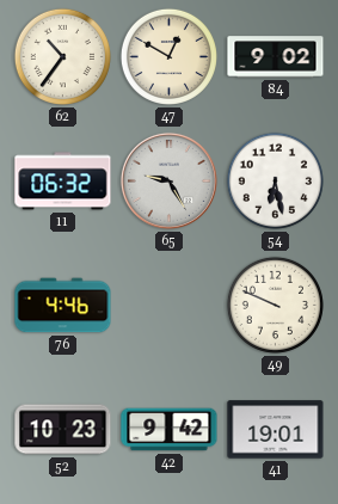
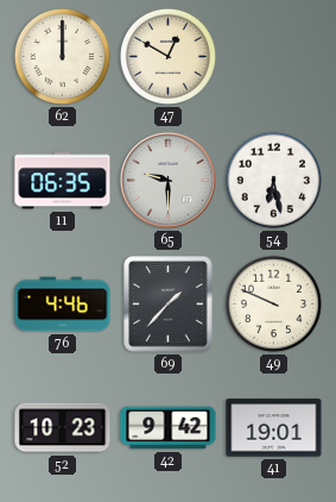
62: 10:36 -> 12:00
84: 9:02 -> none
11: 06:32 -> 06:35
65: 9:25 -> 9:30
69: none -> 1:37
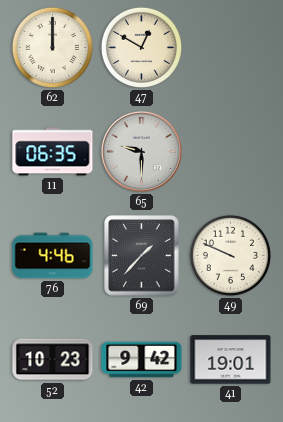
54: 6:28 -> none
